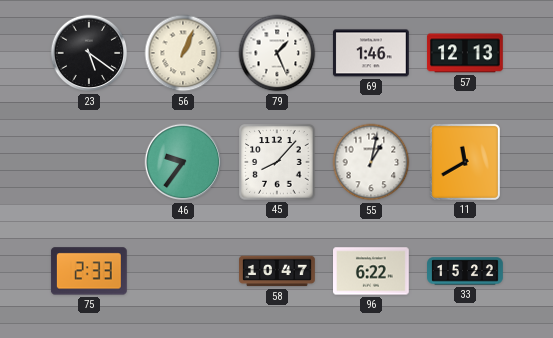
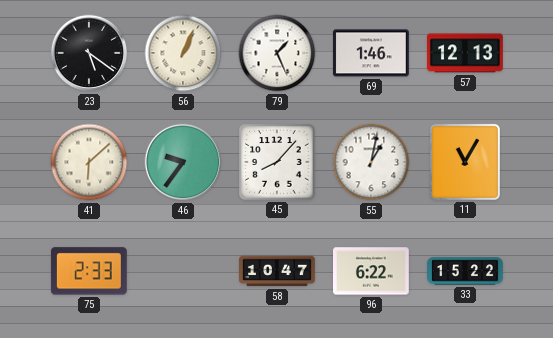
41: none -> 6:08
11: 11:40 -> 11:05
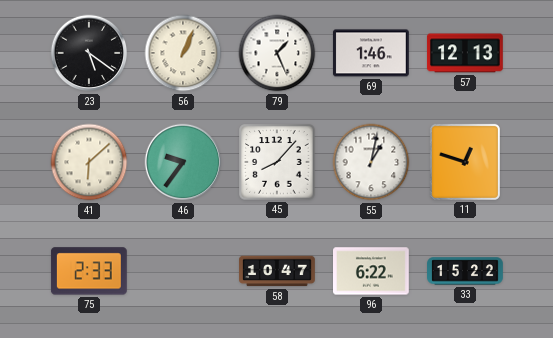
11: 11:05 -> 12:48
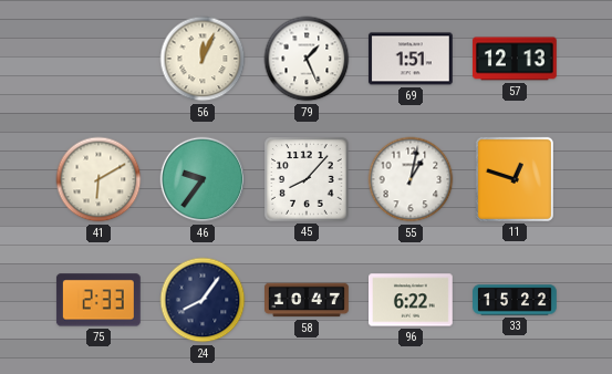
23: 5:21 -> none
56: 1:04 -> 12:04
69: 1:46 -> 1:51
41: 6:08 -> 6:10
24: none -> 8:06
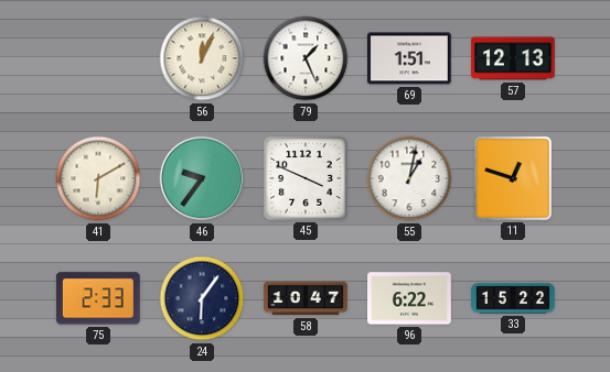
45: 8:07 -> 3:49
24: 8:06 -> 6:06
